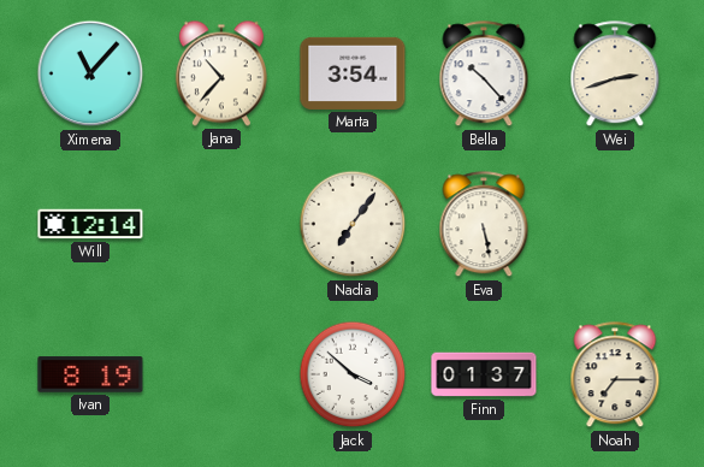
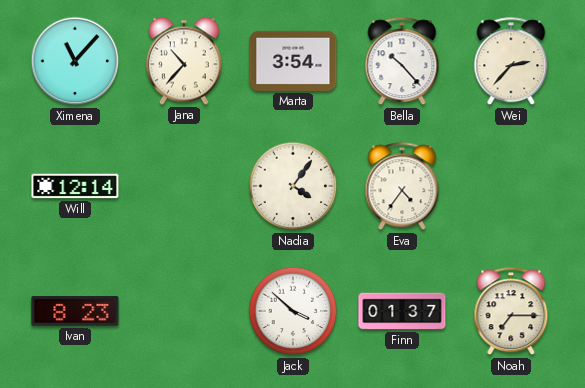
Wei: 2:42 -> 2:37
Nadia: 7:06 -> 4:06
Eva: 5:28 -> 4:36
Ivan: 8:19 -> 8:23
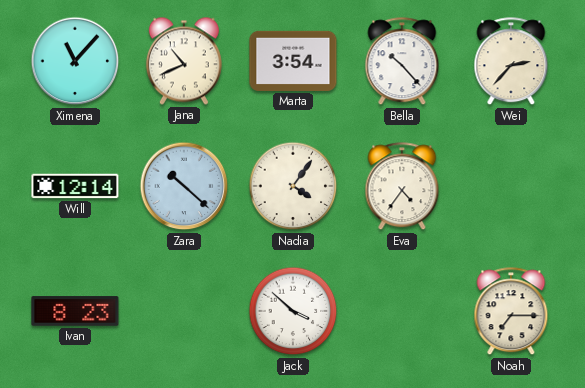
Jana: 10:37 -> 10:41
Zara: none -> 10:22
Finn: 01:37 -> none
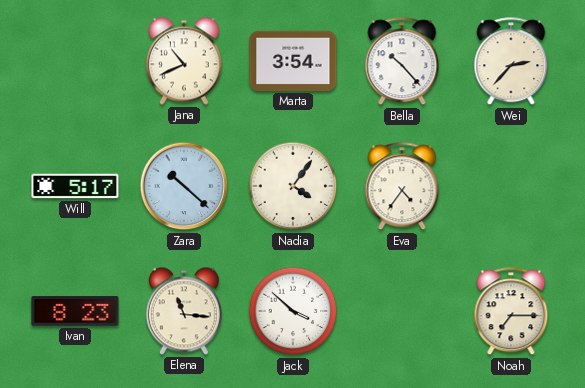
Ximena: 11:07 -> none
Will: 12:14 -> 5:17
Elena: none -> 11:16
